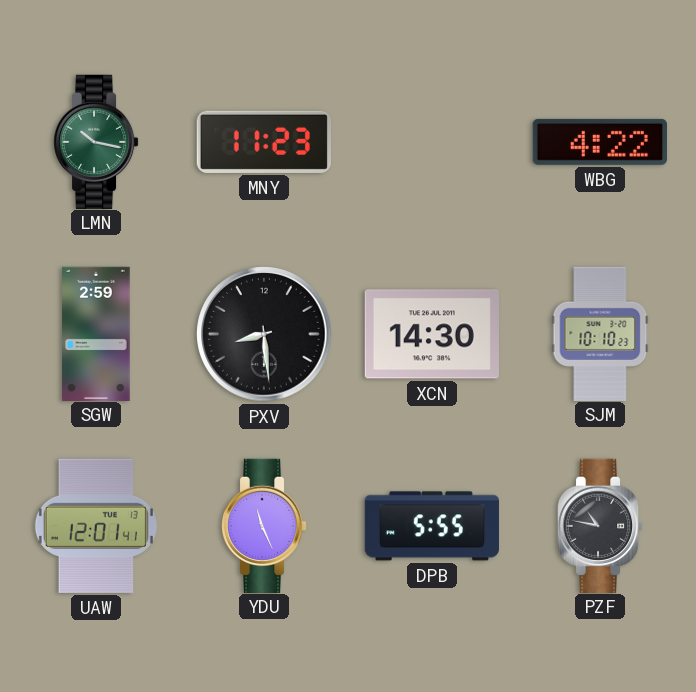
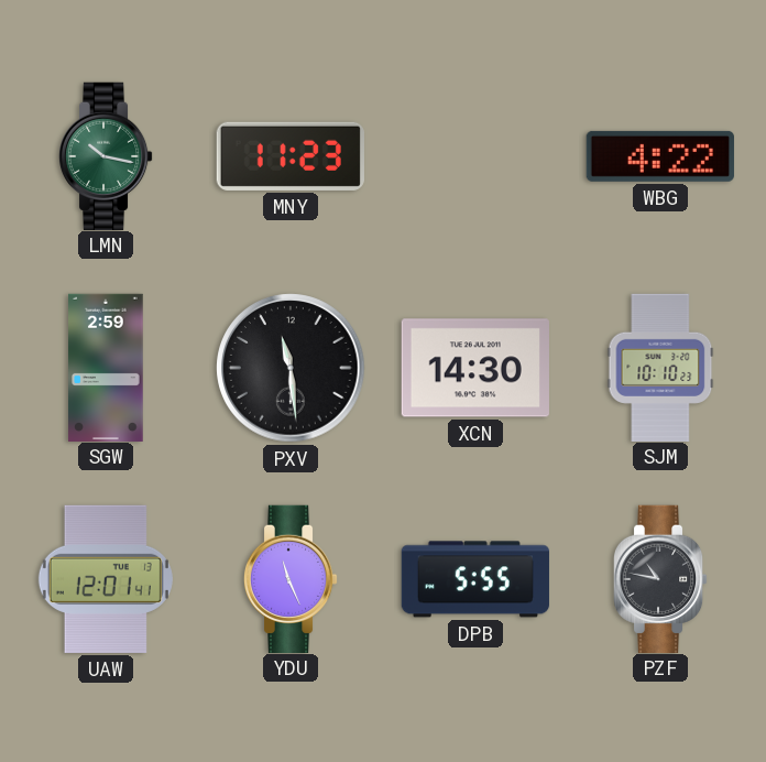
PXV: 8:29 -> 11:29
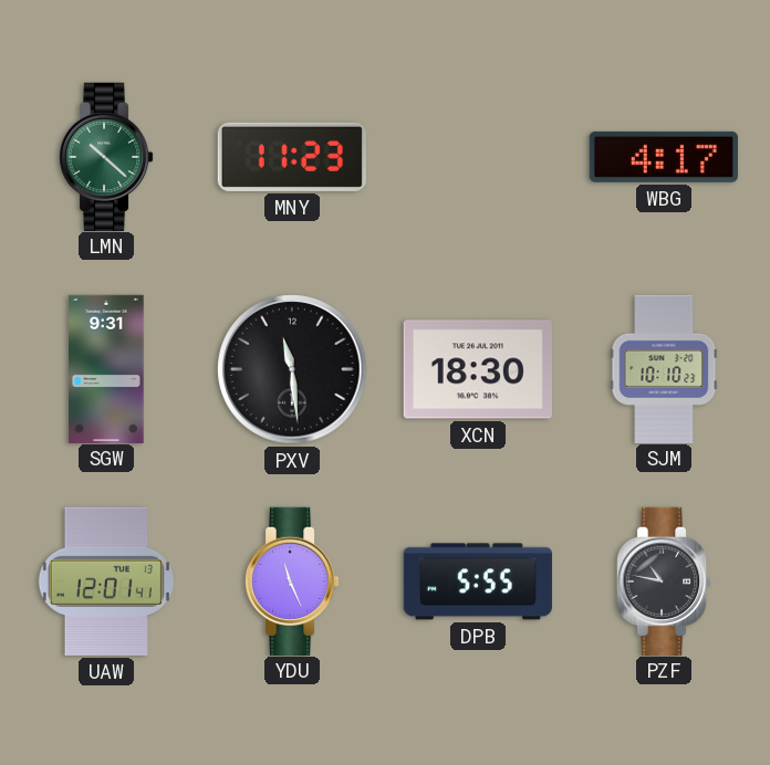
LMN: 10:17 -> 10:22
WBG: 4:22 -> 4:17
SGW: 2:59 -> 9:31
XCN: 14:30 -> 18:30
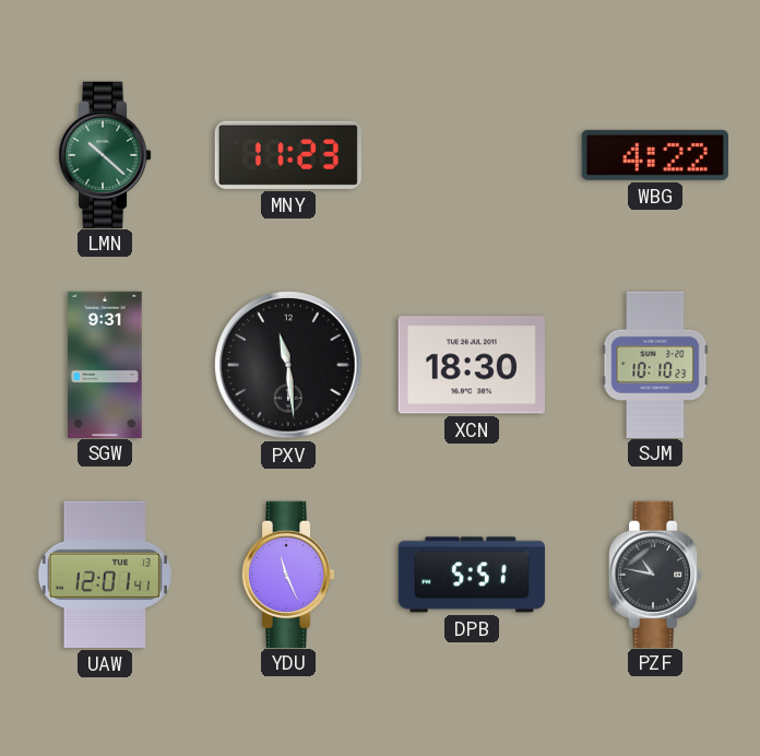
WBG: 4:17 -> 4:22
DPB: 5:55 -> 5:51
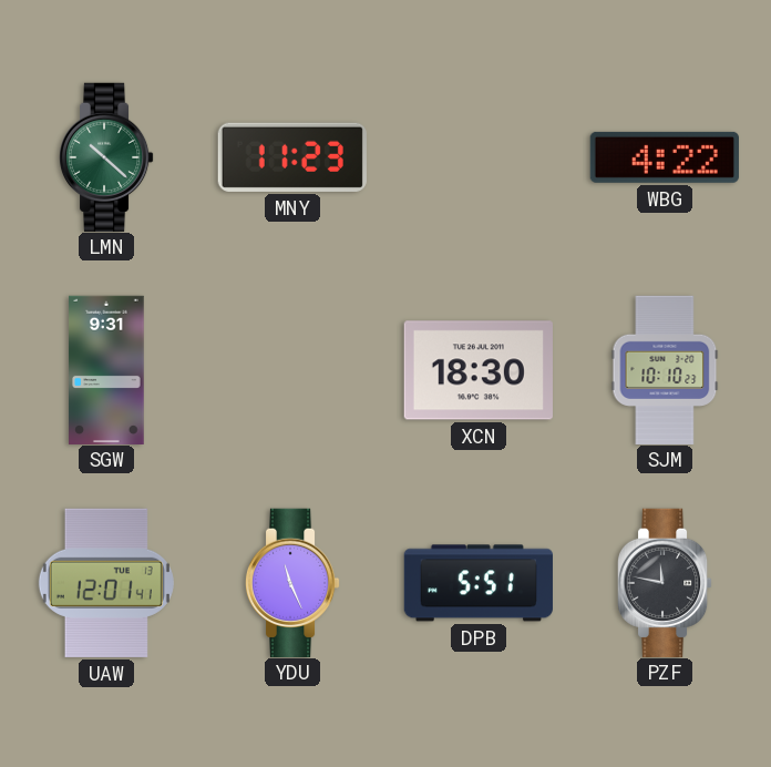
PXV: 11:29 -> none
PZF: 10:47 -> 11:47
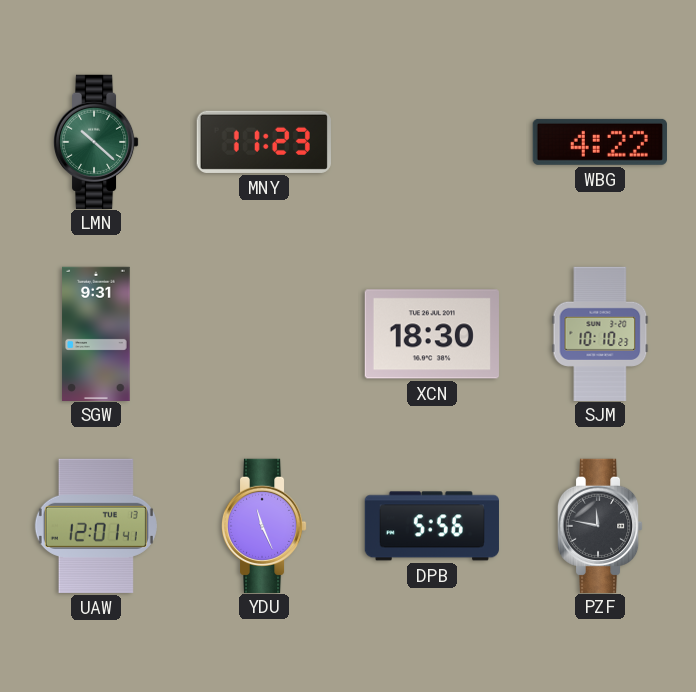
DPB: 5:51 -> 5:56
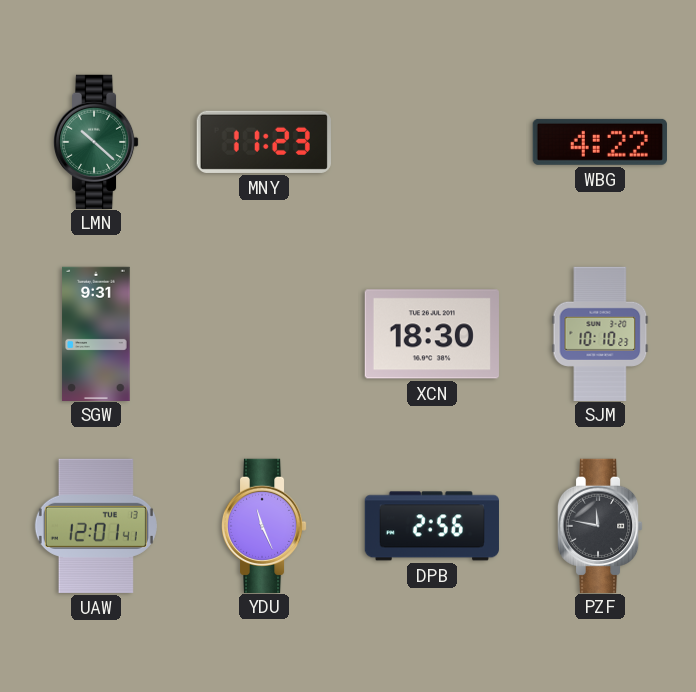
DPB: 5:56 -> 2:56
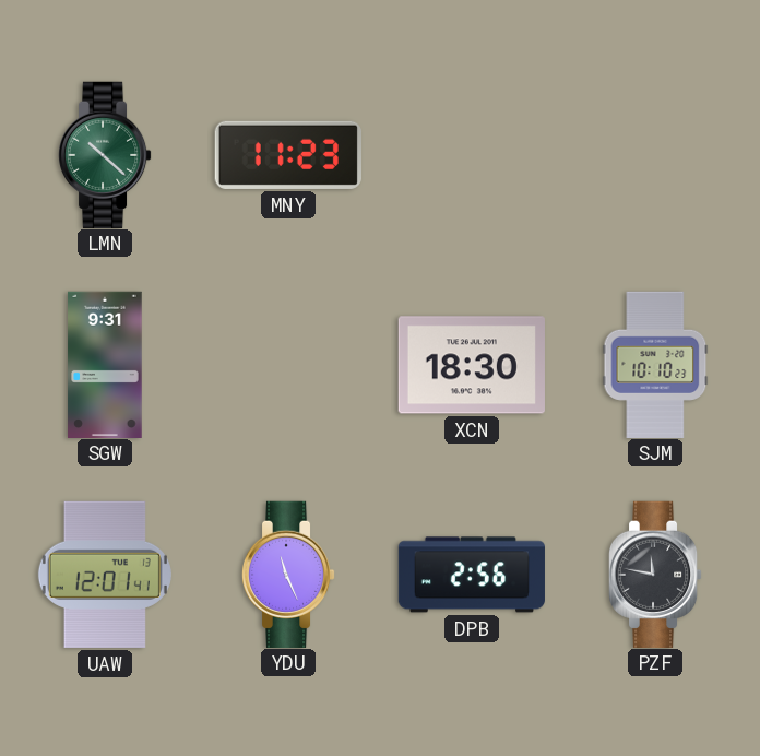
WBG: 4:22 -> none
